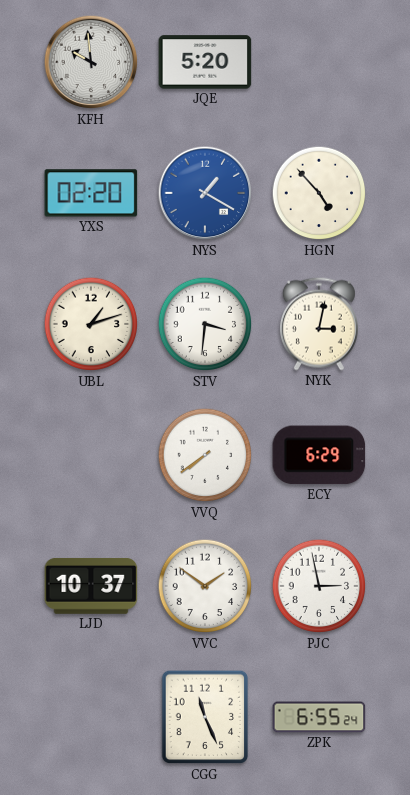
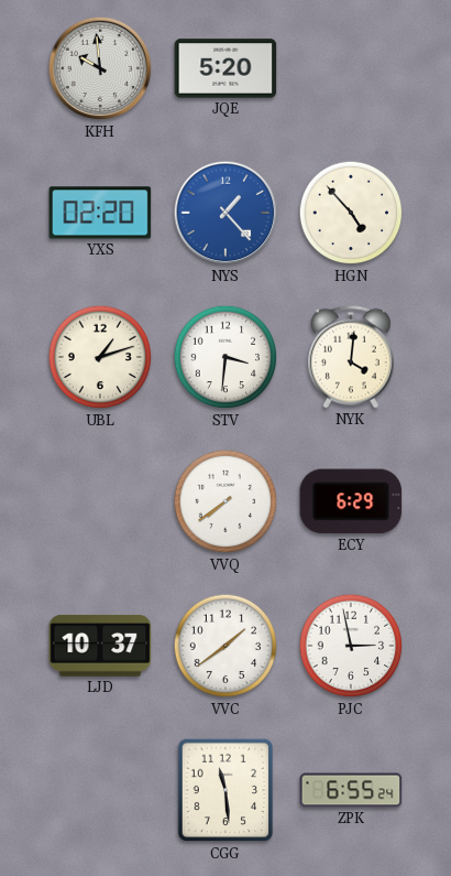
NYS: 1:20 -> 1:23
NYK: 3:02 -> 4:01
VVC: 1:51 -> 1:39
CGG: 11:26 -> 11:29
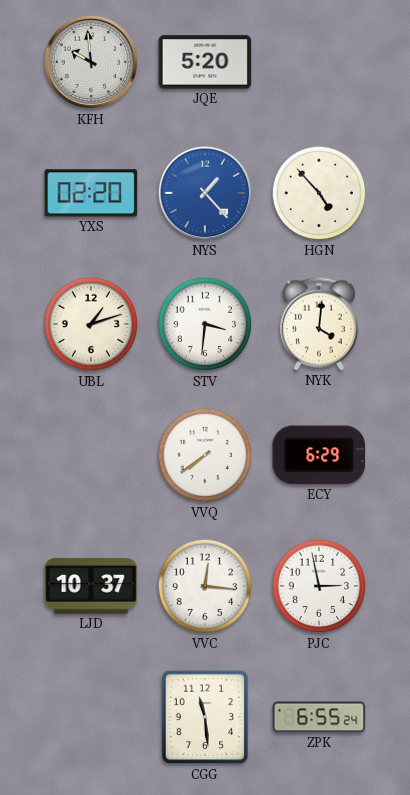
VVC: 1:39 -> 12:16
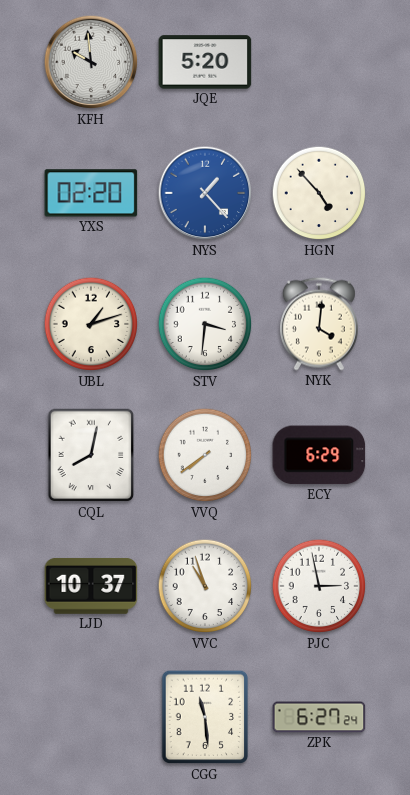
CQL: none -> 8:02
VVC: 12:16 -> 10:57
ZPK: 6:55 -> 6:27
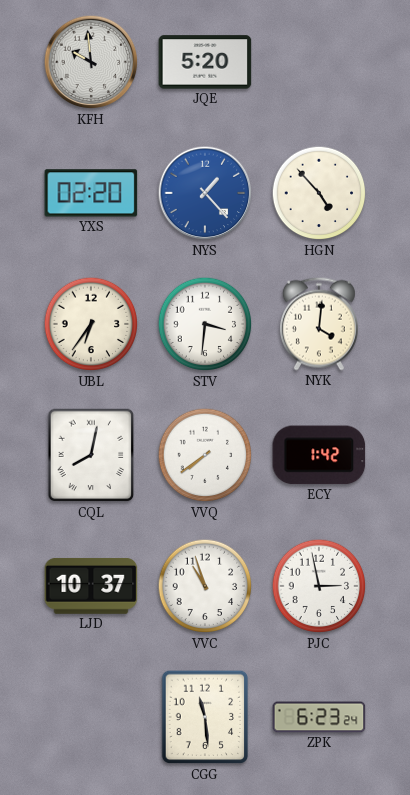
UBL: 1:12 -> 6:36
ECY: 6:29 -> 1:42
ZPK: 6:27 -> 6:23
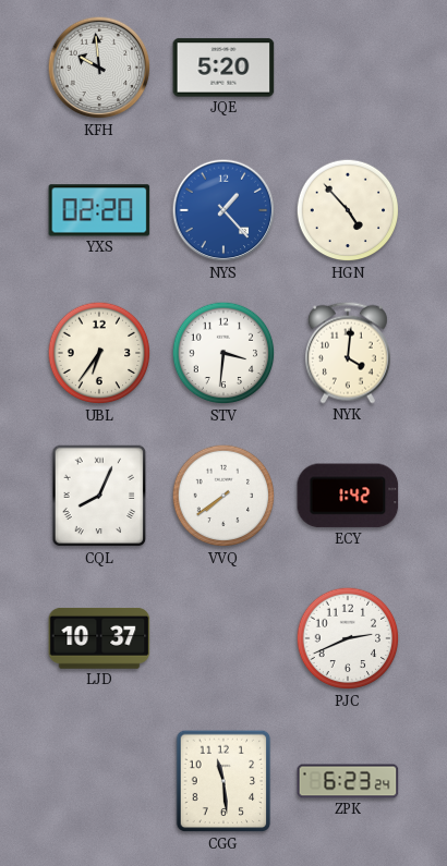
CQL: 8:02 -> 8:04
VVC: 10:57 -> none
PJC: 2:58 -> 2:41
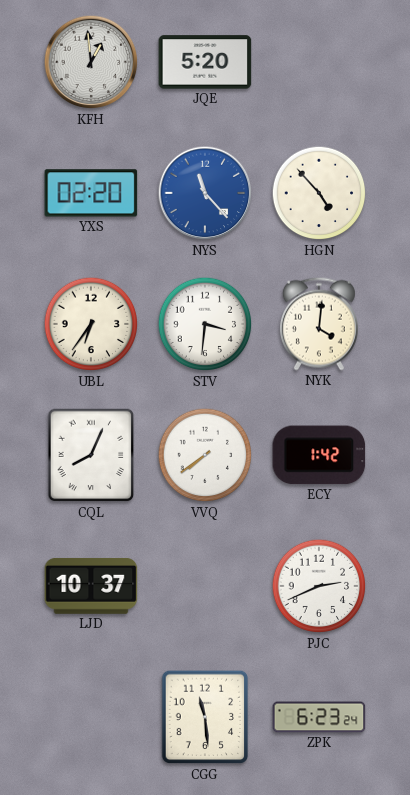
KFH: 9:59 -> 12:59
NYS: 1:23 -> 11:23
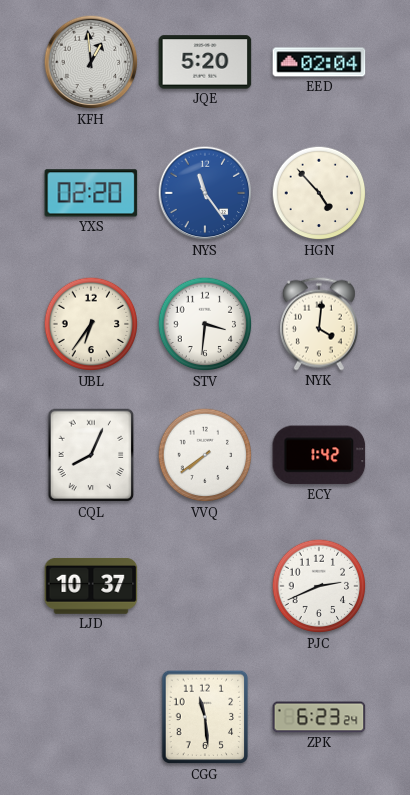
EED: none -> 02:04
NYS: 11:23 -> 11:24
